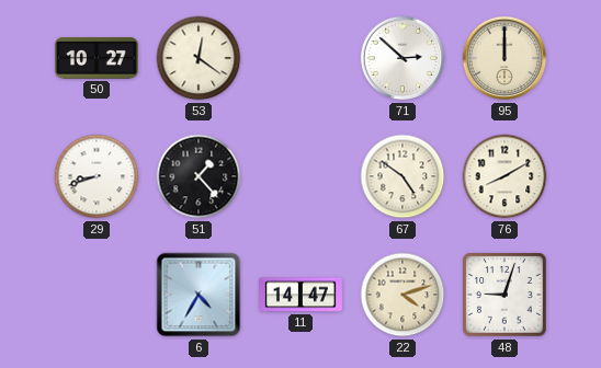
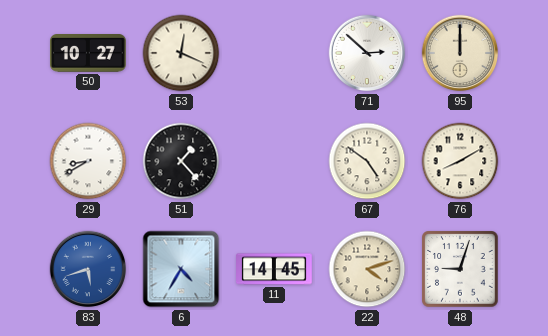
53: 12:21 -> 12:19
29: 8:42 -> 8:40
83: none -> 5:42
11: 14:47 -> 14:45
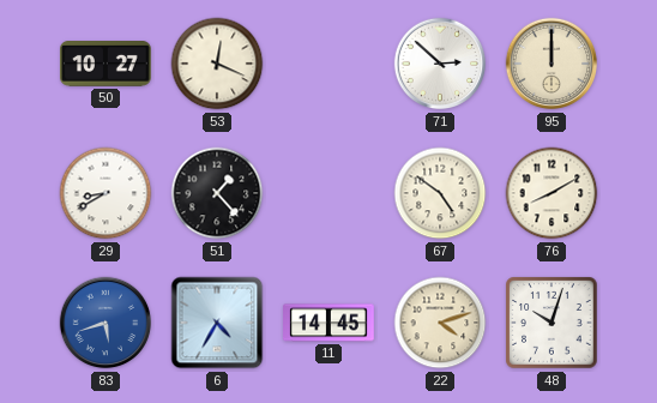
48: 9:03 -> 10:03
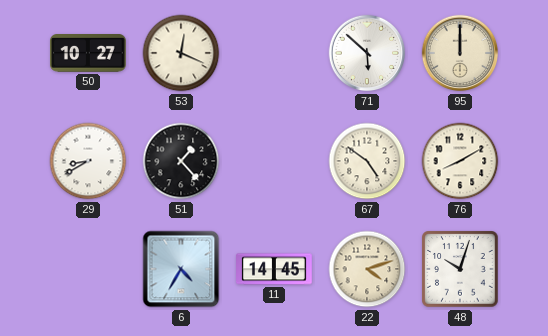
71: 2:52 -> 5:52
83: 5:42 -> none
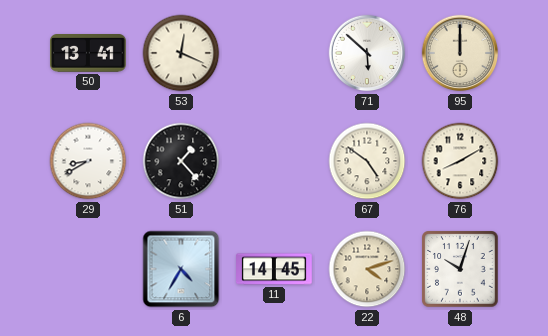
50: 10:27 -> 13:41
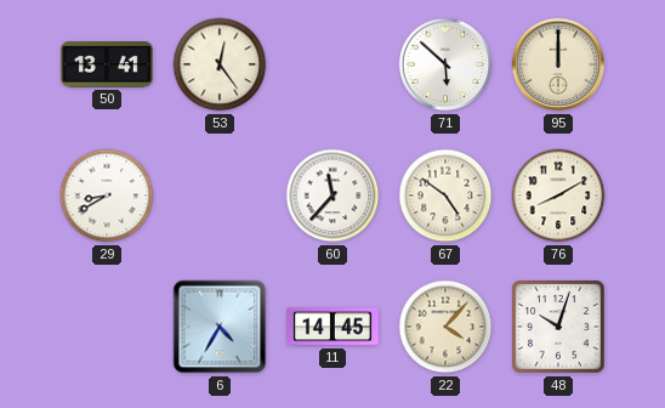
53: 12:19 -> 12:24
51: 1:23 -> none
60: none -> 11:37
22: 4:12 -> 4:07
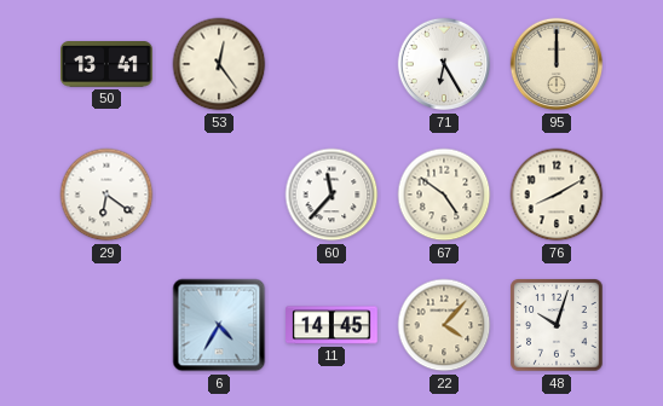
71: 5:52 -> 6:25
29: 8:40 -> 6:21
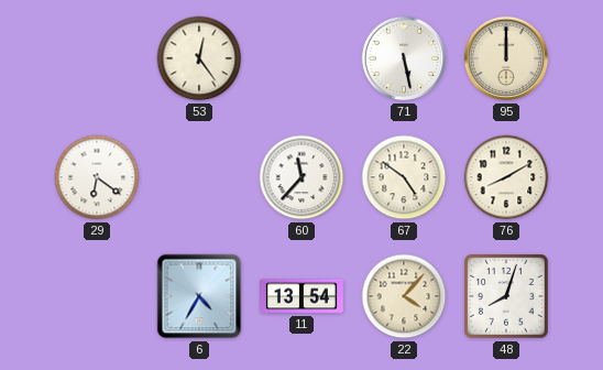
50: 13:41 -> none
71: 6:25 -> 5:28
11: 14:45 -> 13:54
48: 10:03 -> 8:03
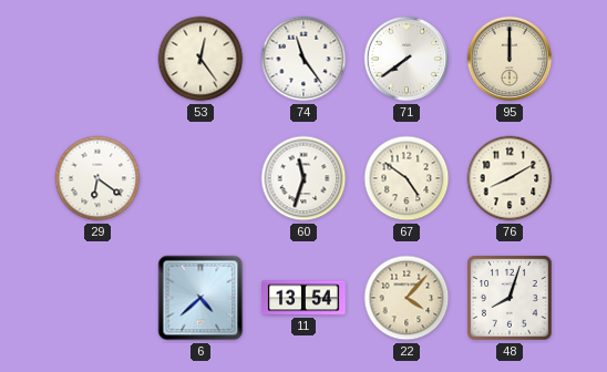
74: none -> 11:24
71: 5:28 -> 7:39
60: 11:37 -> 11:33
6: 4:35 -> 4:38
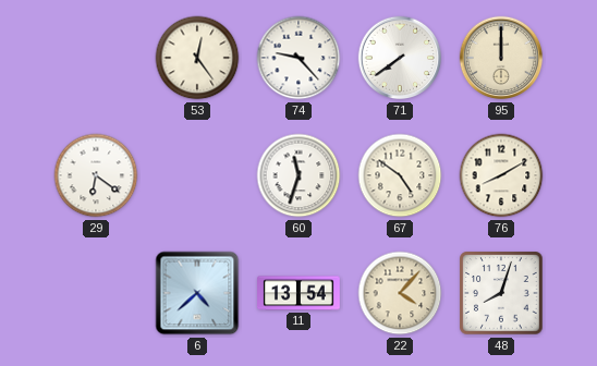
74: 11:24 -> 9:23
